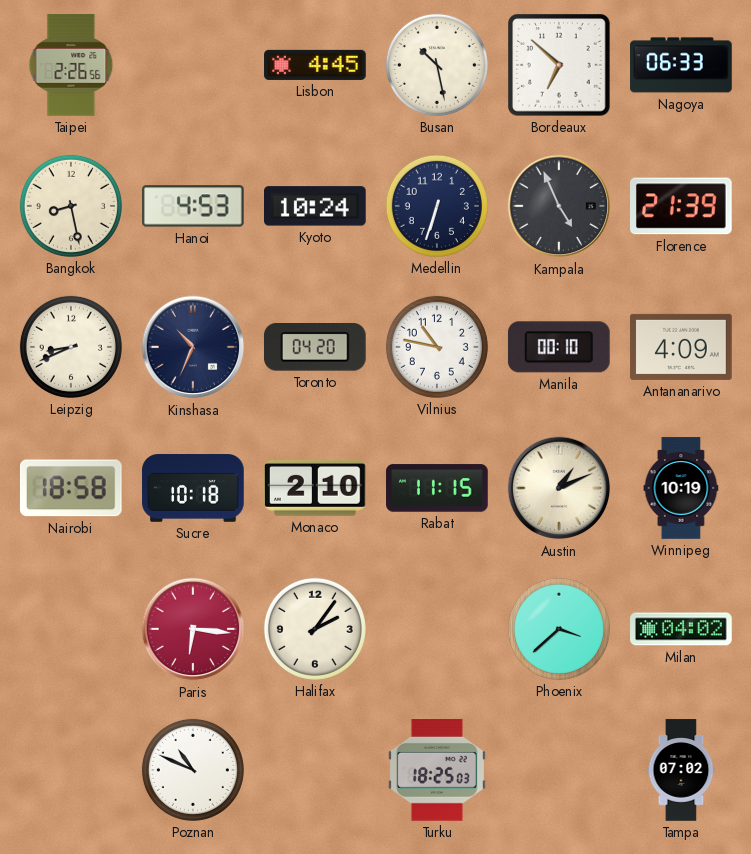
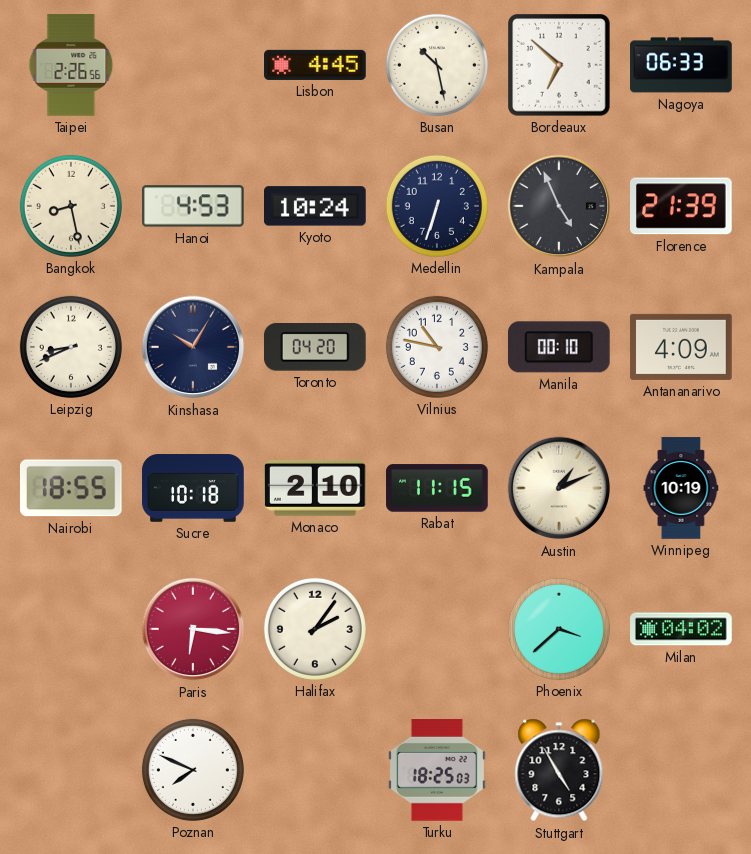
Kinshasa: 10:34 -> 10:05
Nairobi: 18:58 -> 18:55
Poznan: 10:49 -> 7:49
Stuttgart: none -> 4:55
Tampa: 07:02 -> none
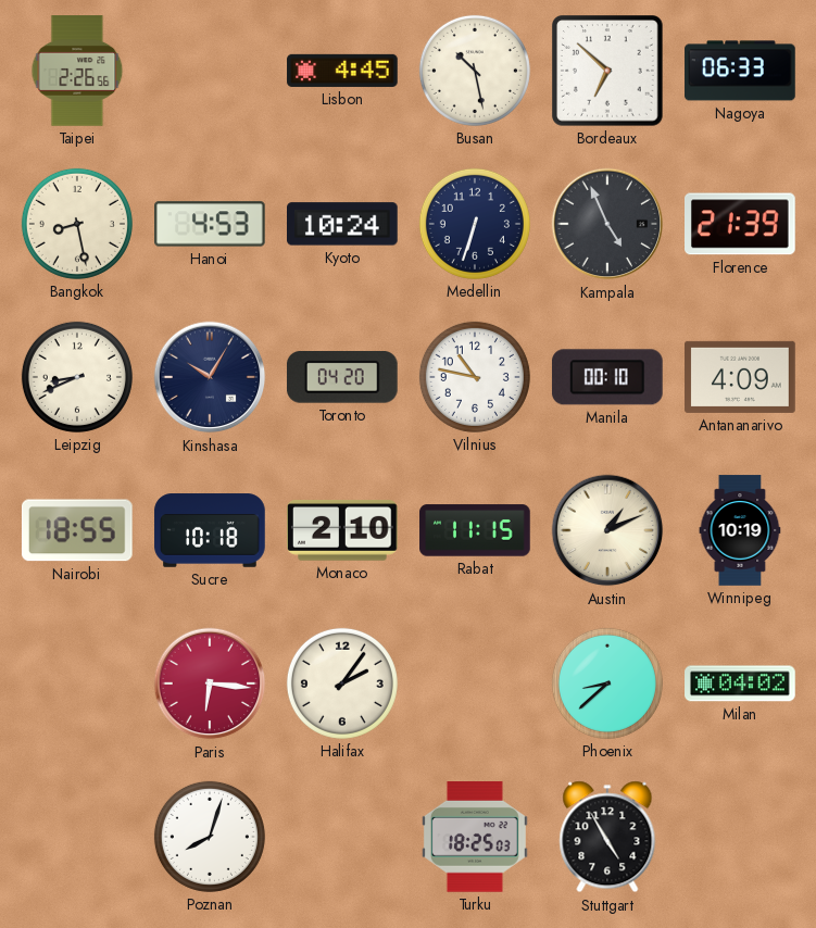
Phoenix: 3:38 -> 8:38
Poznan: 7:49 -> 8:03
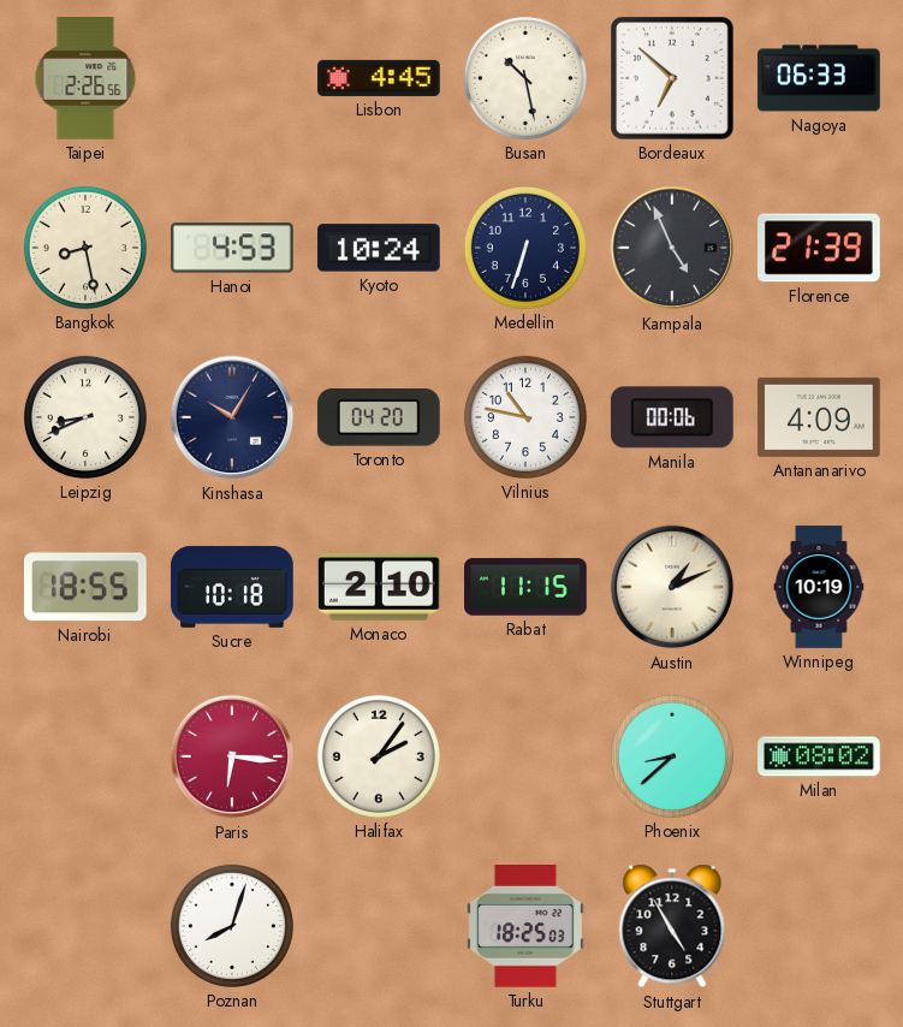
Manila: 00:10 -> 00:06
Milan: 04:02 -> 08:02
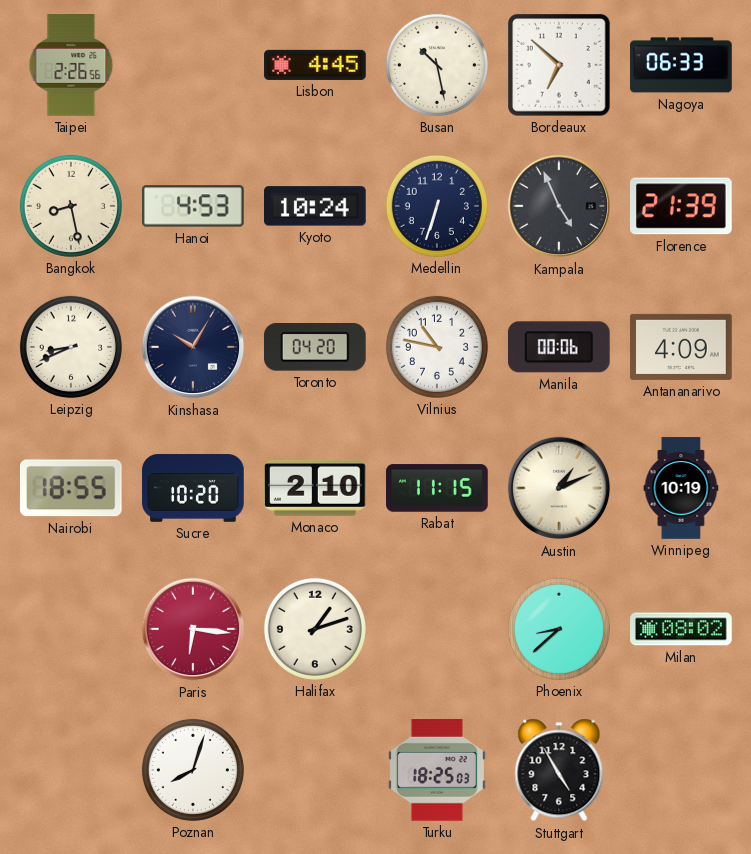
Sucre: 10:18 -> 10:20
Halifax: 2:06 -> 1:12
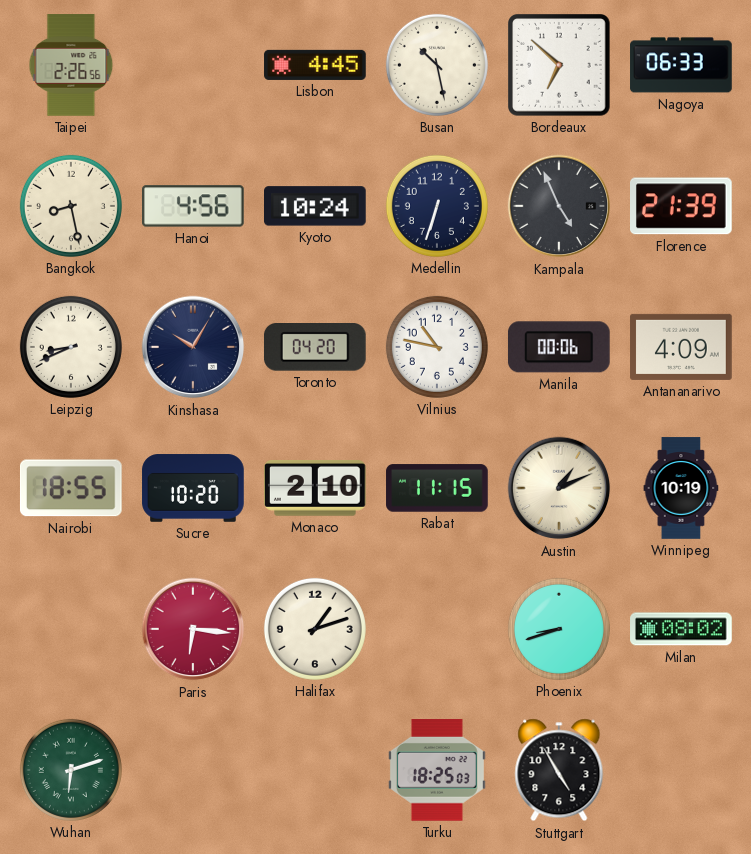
Hanoi: 4:53 -> 4:56
Phoenix: 8:38 -> 8:42
Wuhan: none -> 6:12
Poznan: 8:03 -> none
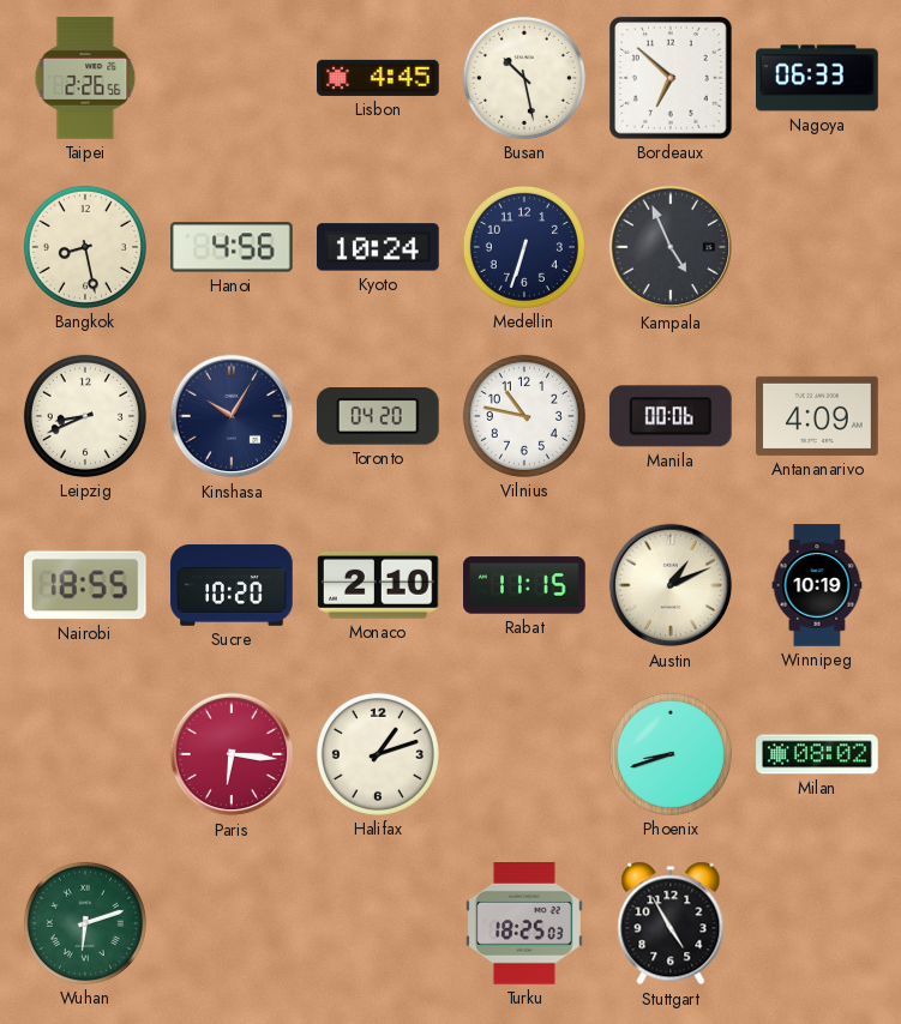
Florence: 21:39 -> none
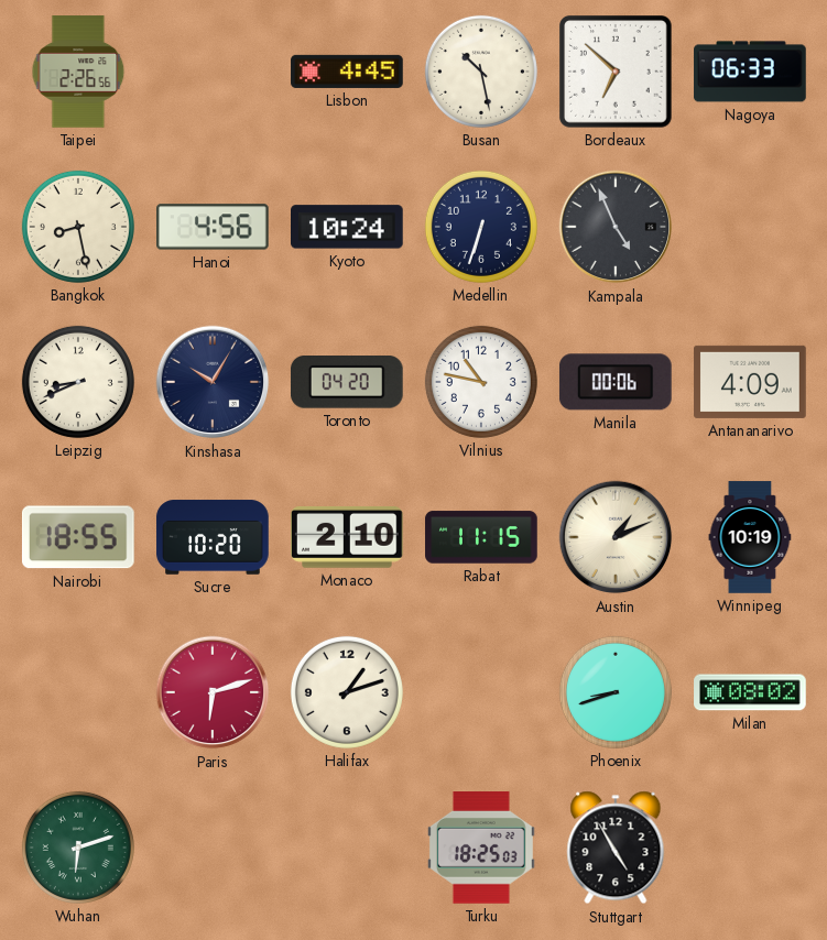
Paris: 6:16 -> 6:12
